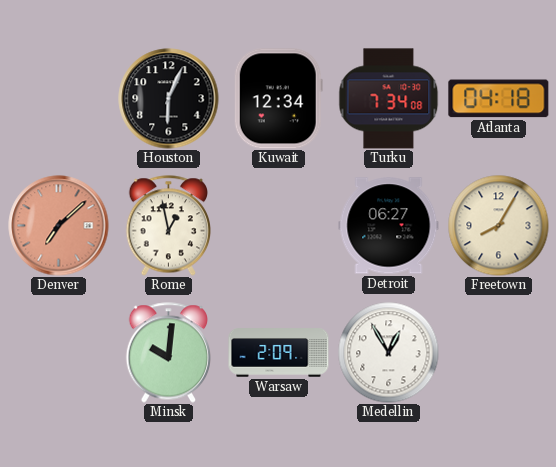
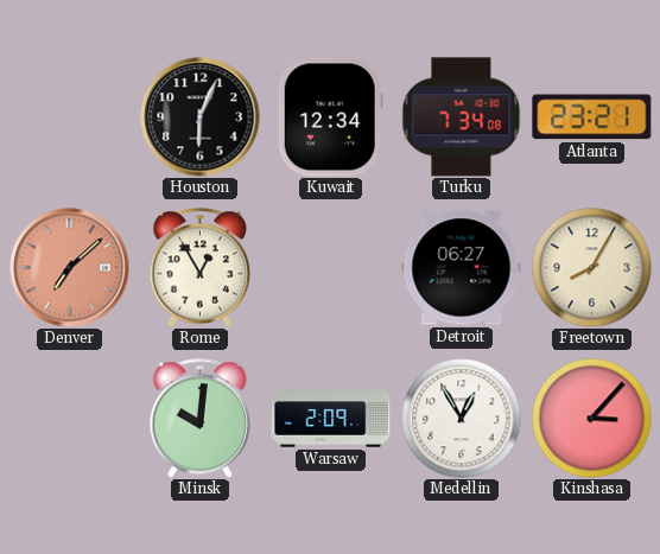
Atlanta: 04:18 -> 23:21
Rome: 12:58 -> 12:55
Kinshasa: none -> 3:07
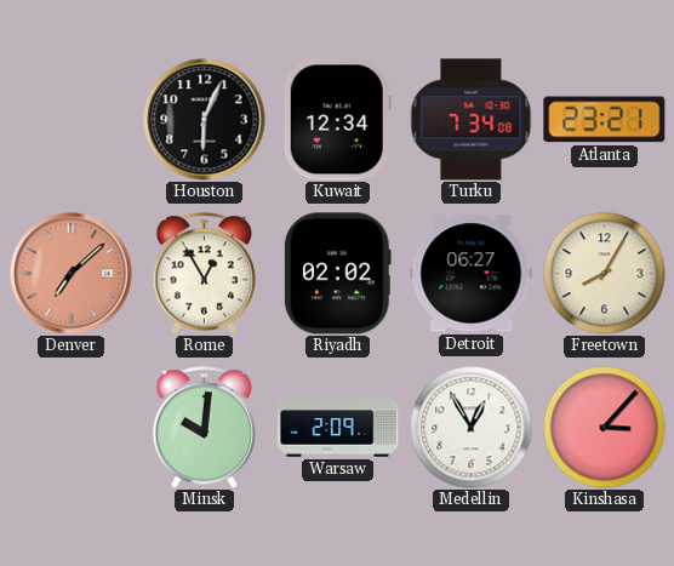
Riyadh: none -> 02:02
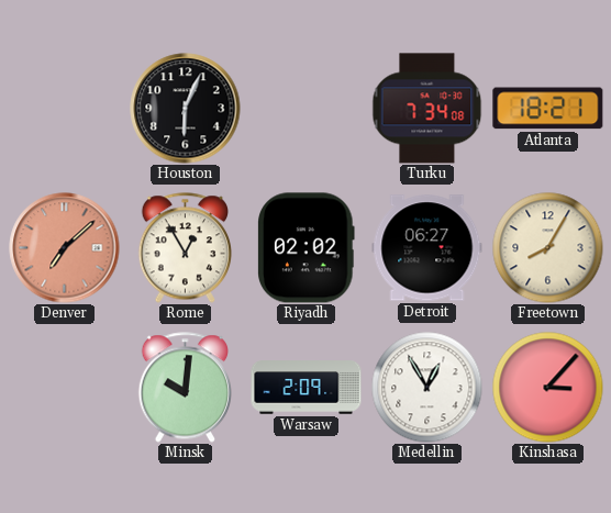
Kuwait: 12:34 -> none
Atlanta: 23:21 -> 18:21
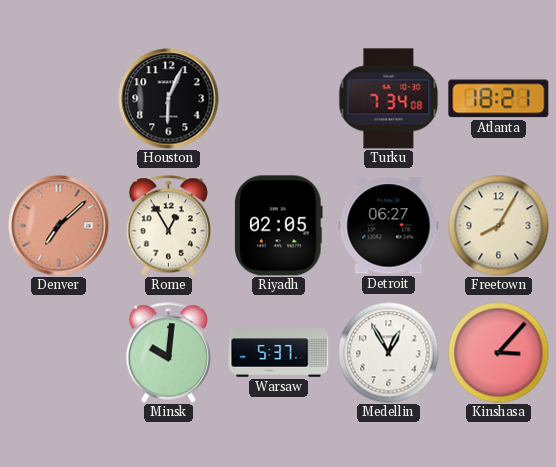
Riyadh: 02:02 -> 02:05
Warsaw: 2:09 -> 5:37
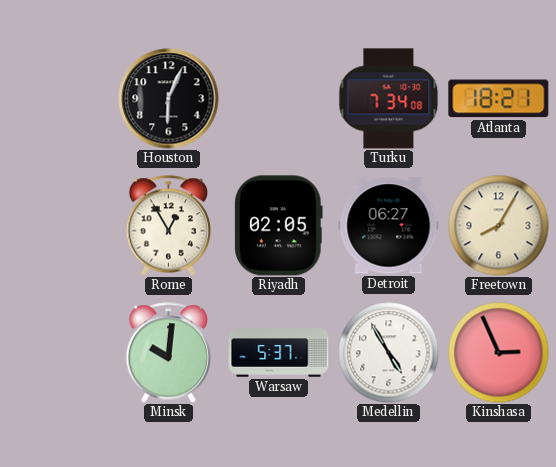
Denver: 7:08 -> none
Medellin: 12:55 -> 4:55
Kinshasa: 3:07 -> 2:56
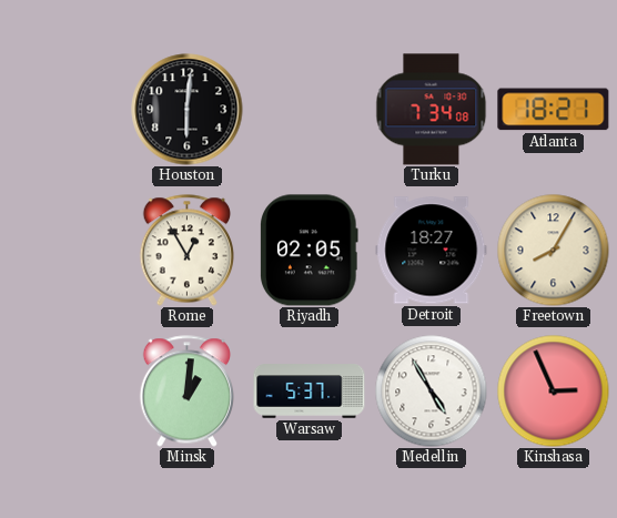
Houston: 6:04 -> 6:01
Detroit: 06:27 -> 18:27
Minsk: 10:01 -> 1:01
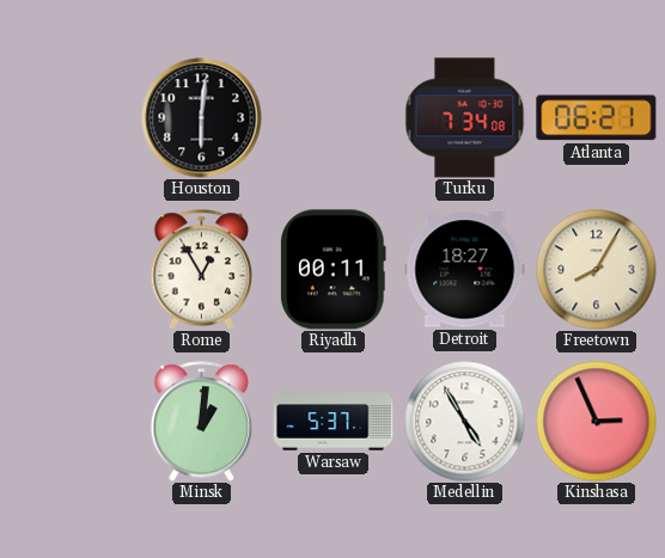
Atlanta: 18:21 -> 06:21
Riyadh: 02:05 -> 00:11
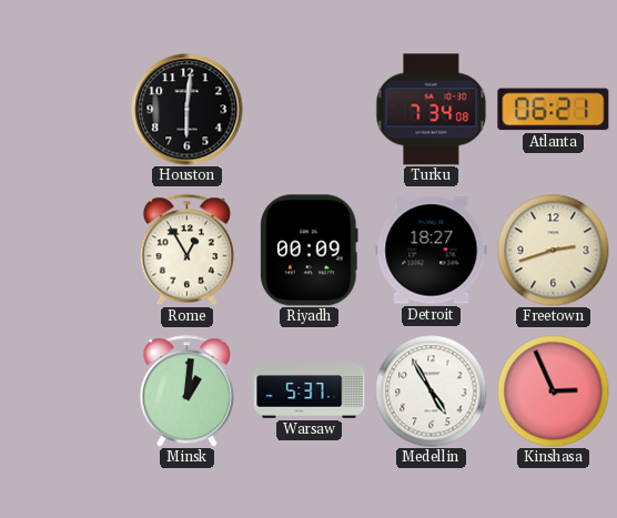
Riyadh: 00:11 -> 00:09
Freetown: 8:05 -> 2:42
